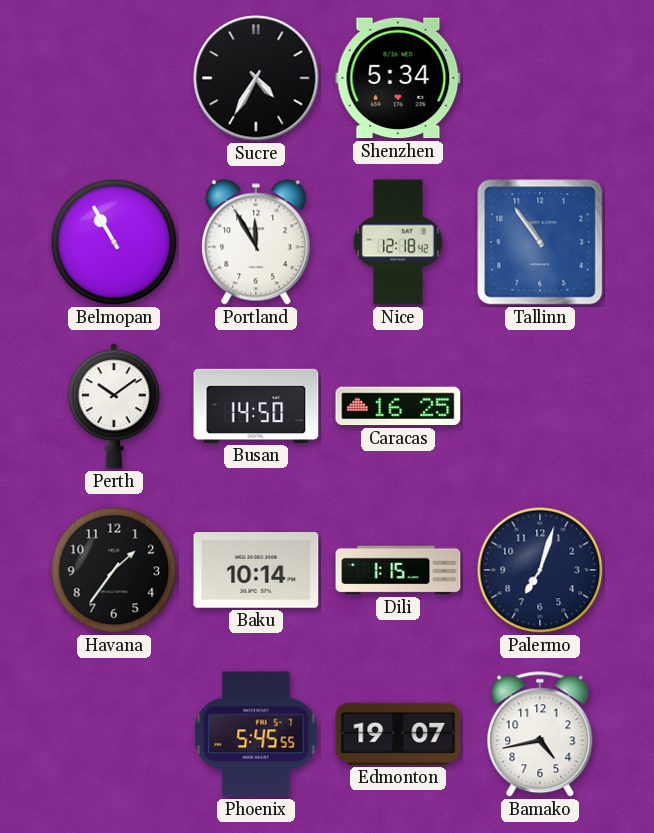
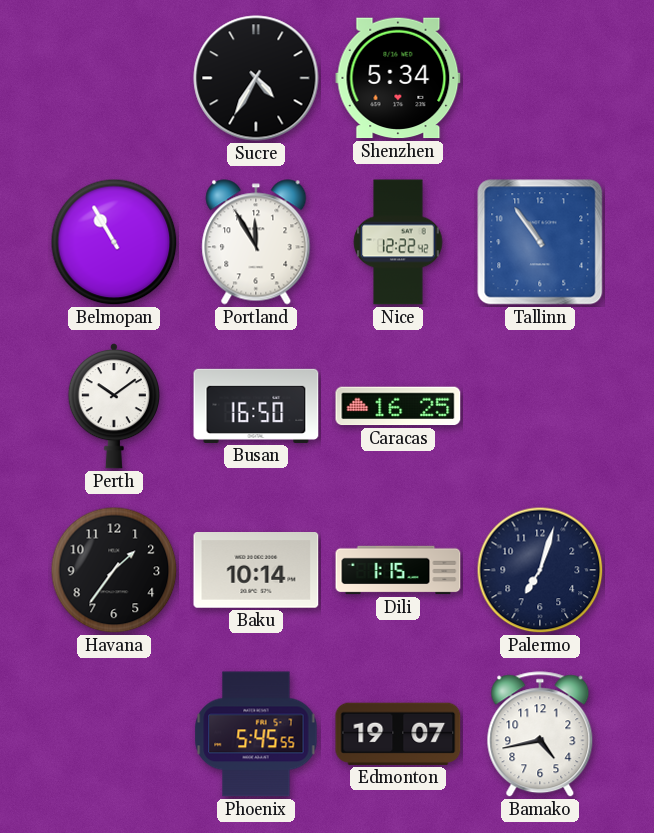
Nice: 12:18 -> 12:22
Busan: 14:50 -> 16:50
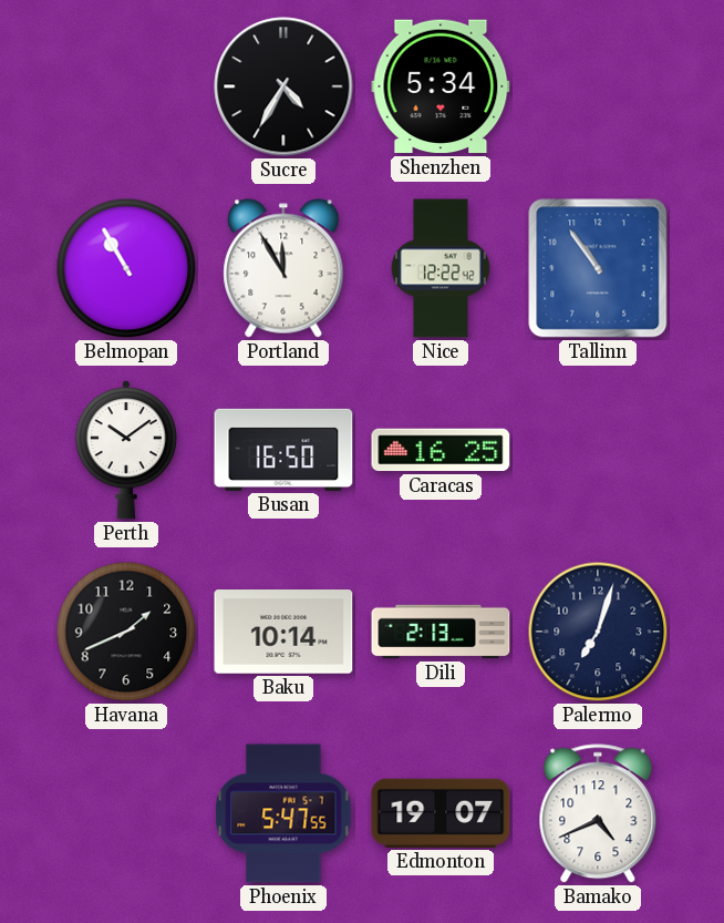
Havana: 1:36 -> 1:41
Dili: 1:15 -> 2:13
Phoenix: 5:45 -> 5:47
Bamako: 4:43 -> 4:41
